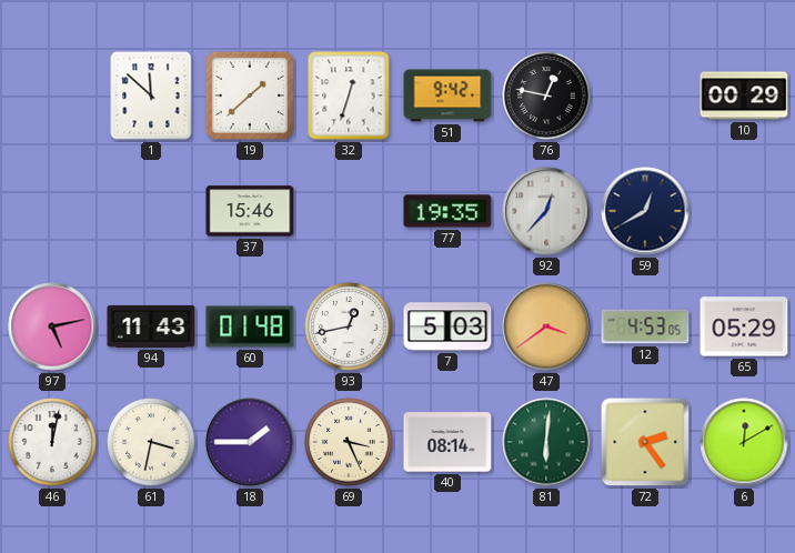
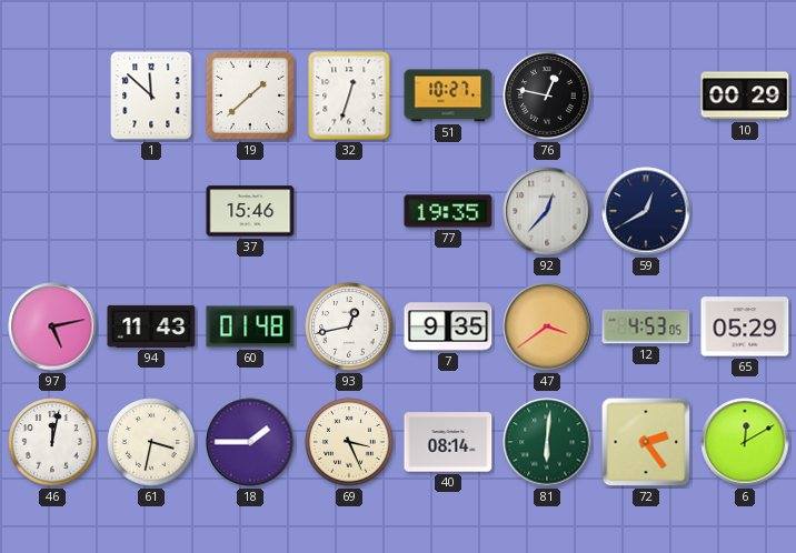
51: 9:42 -> 10:27
7: 5:03 -> 9:35
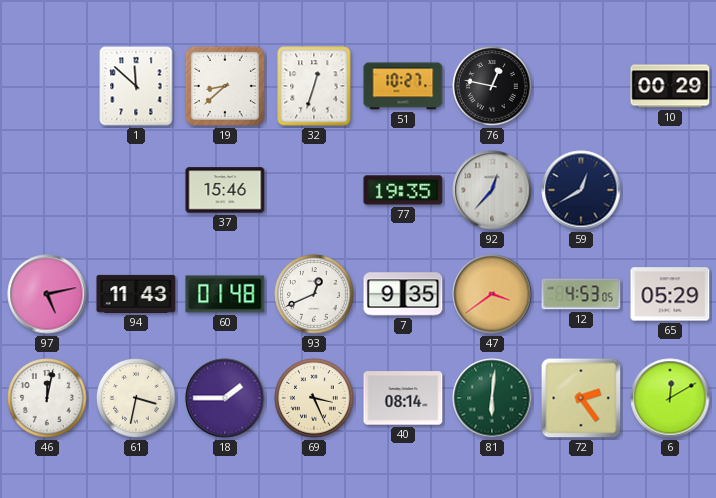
19: 1:38 -> 8:38
93: 12:43 -> 12:41
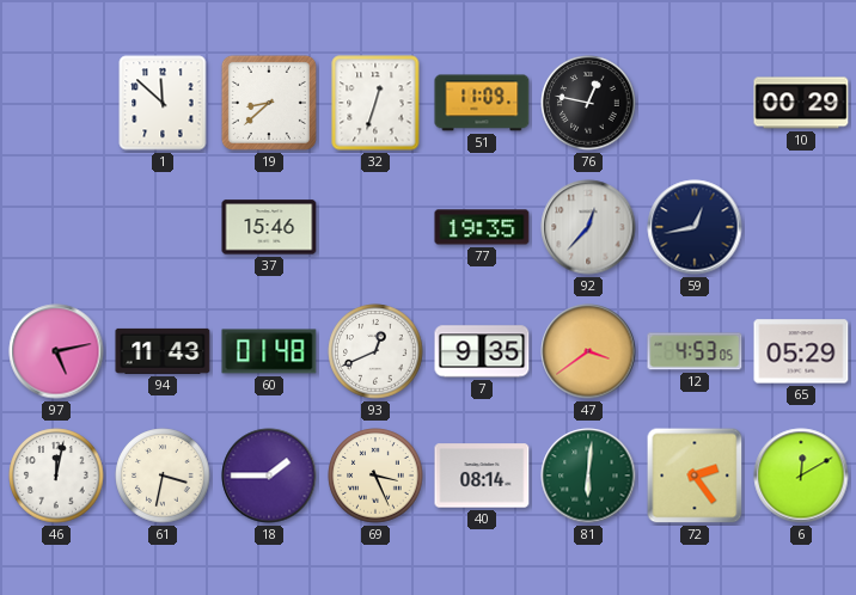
51: 10:27 -> 11:09
59: 12:40 -> 12:43
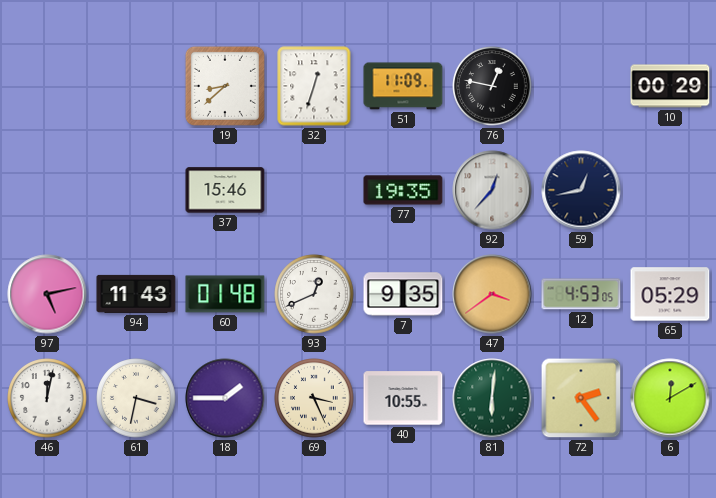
1: 11:52 -> none
40: 08:14 -> 10:55
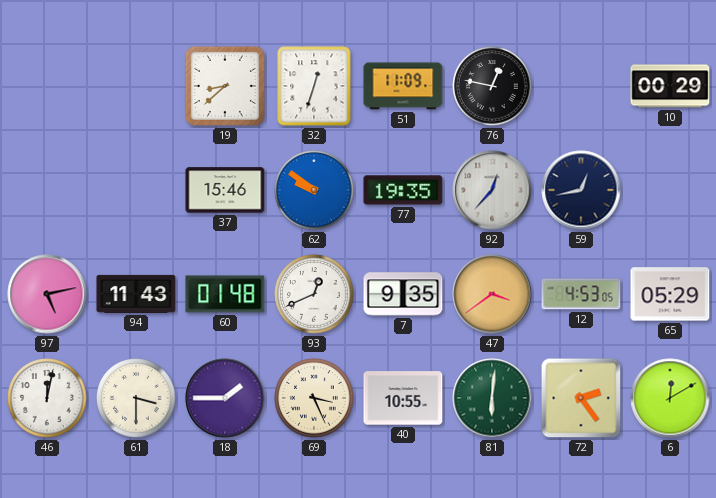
62: none -> 9:51
61: 3:32 -> 3:30
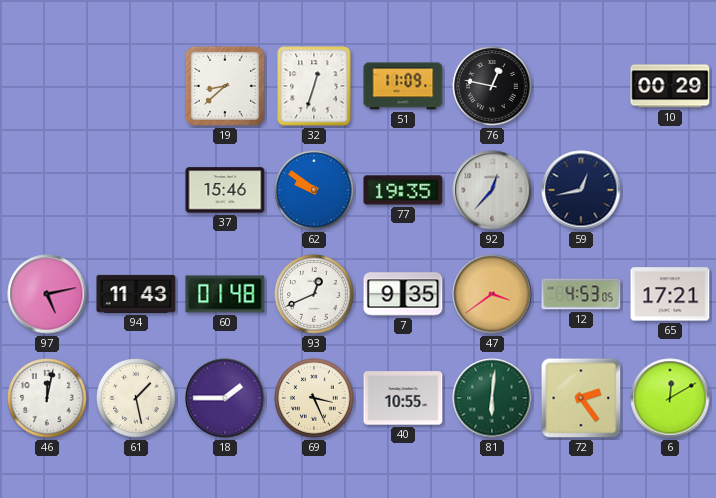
65: 05:29 -> 17:21
61: 3:30 -> 1:28
